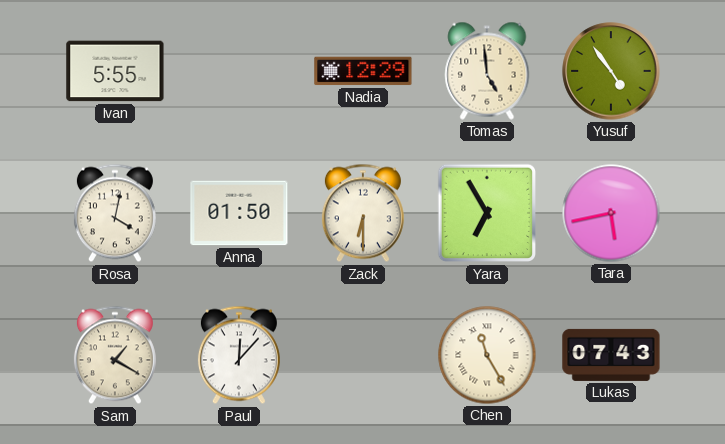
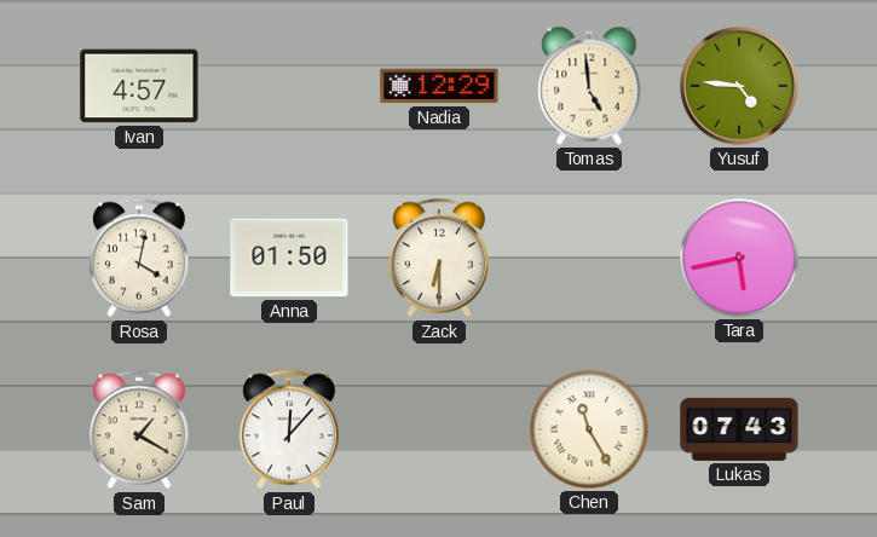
Ivan: 5:55 -> 4:57
Yusuf: 4:54 -> 4:46
Yara: 6:55 -> none
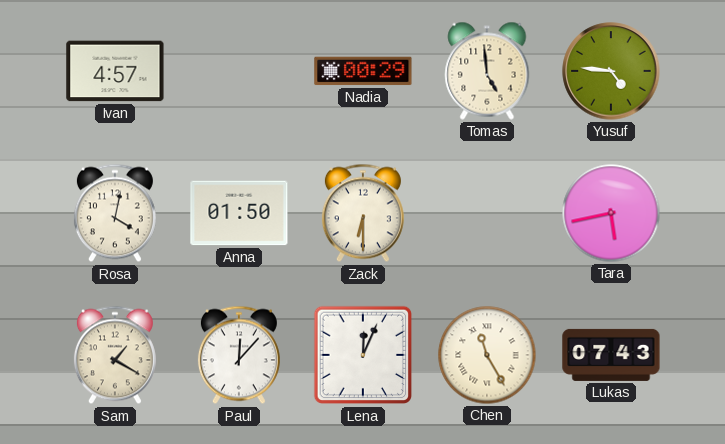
Nadia: 12:29 -> 00:29
Lena: none -> 12:04
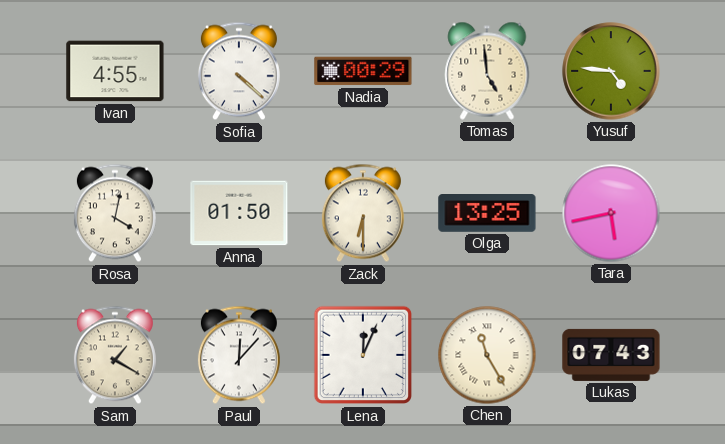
Ivan: 4:57 -> 4:55
Sofia: none -> 4:22
Olga: none -> 13:25
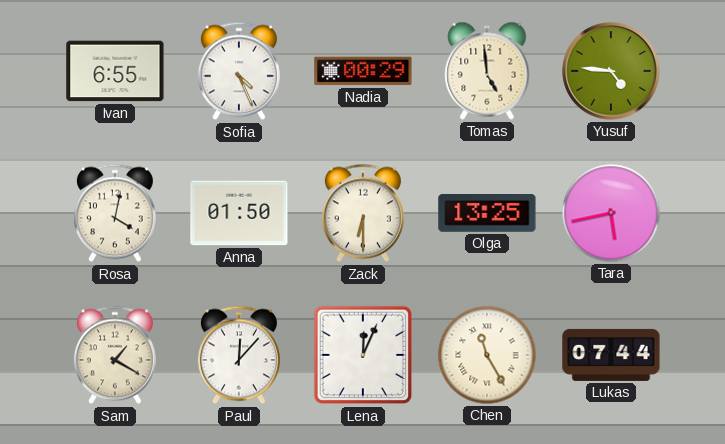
Ivan: 4:55 -> 6:55
Sofia: 4:22 -> 4:26
Lukas: 07:43 -> 07:44
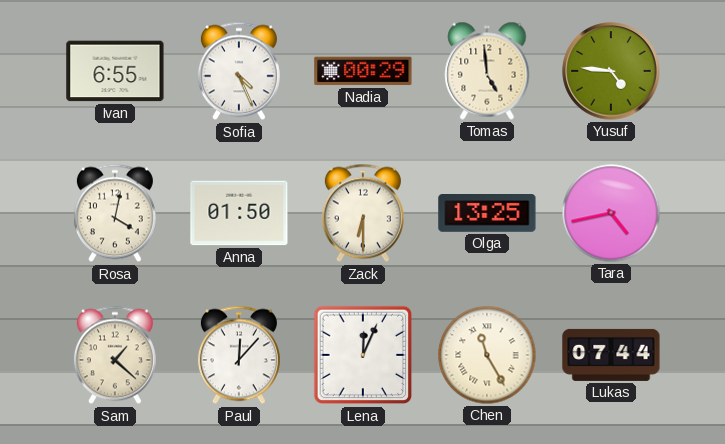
Tara: 5:43 -> 4:43
Sam: 1:20 -> 1:22
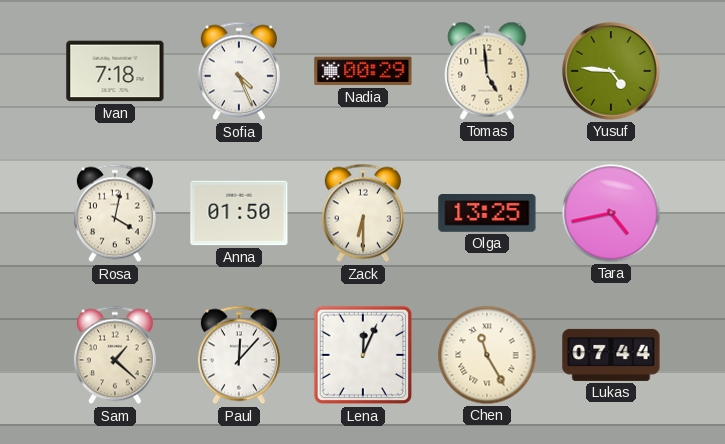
Ivan: 6:55 -> 7:18
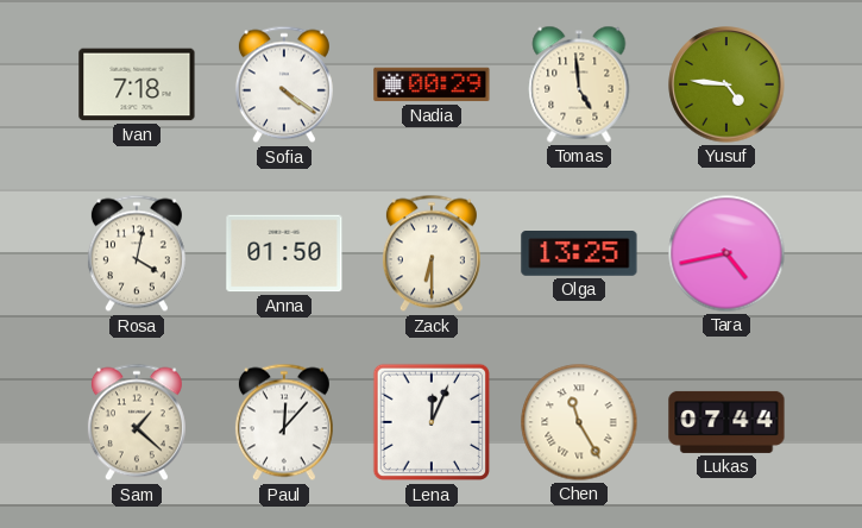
Sofia: 4:26 -> 4:21
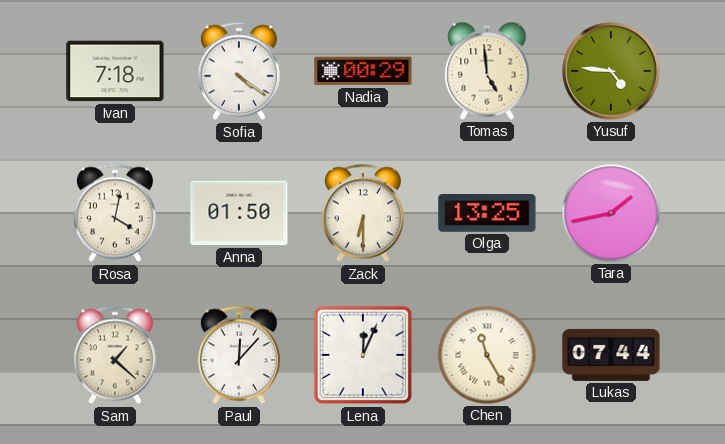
Tara: 4:43 -> 1:43
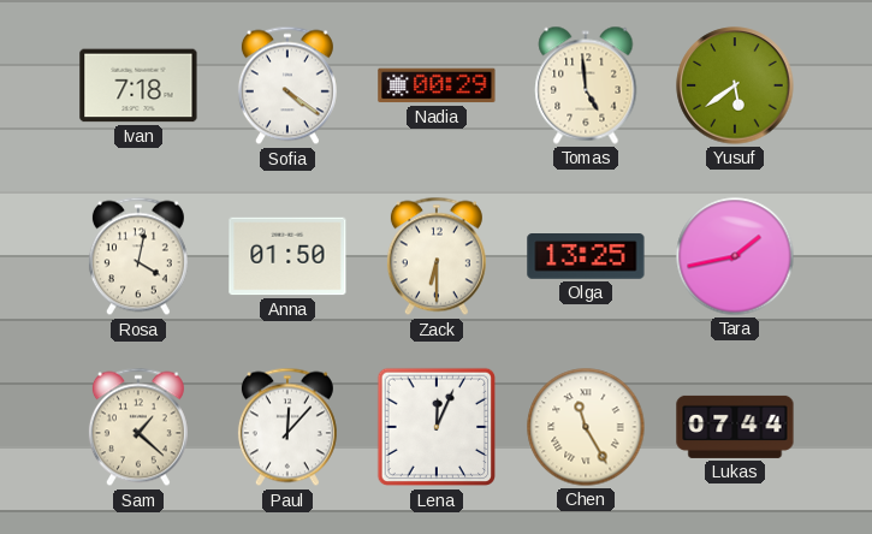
Yusuf: 4:46 -> 5:39
